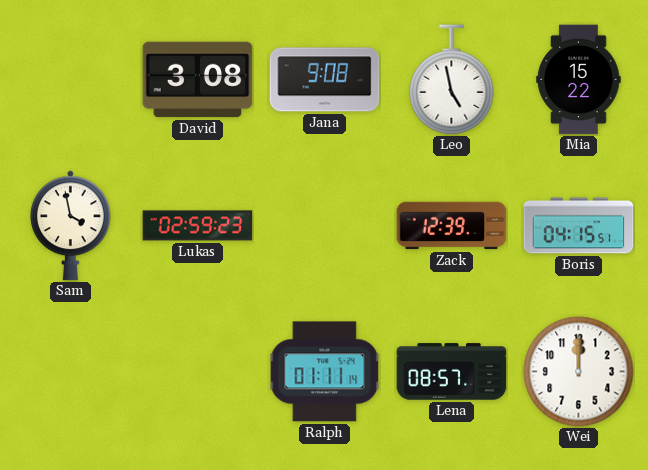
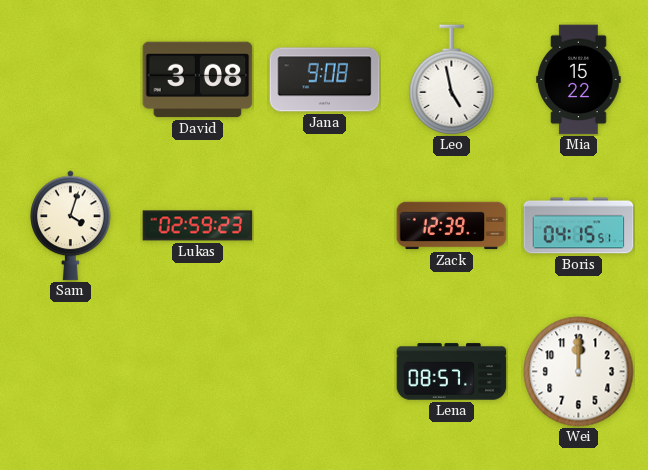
Sam: 3:58 -> 4:03
Ralph: 01:11 -> none
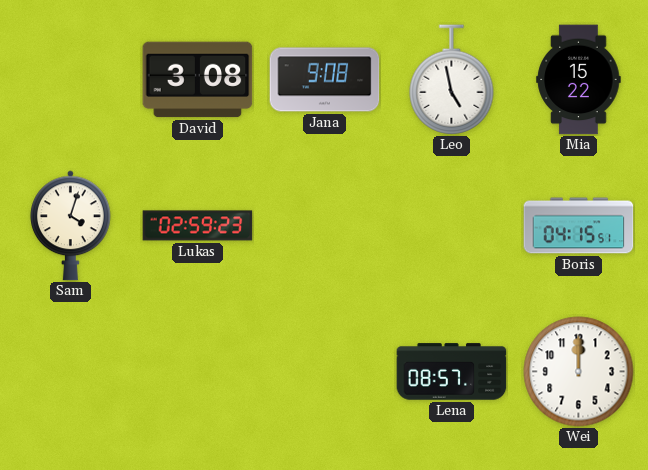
Zack: 12:39 -> none
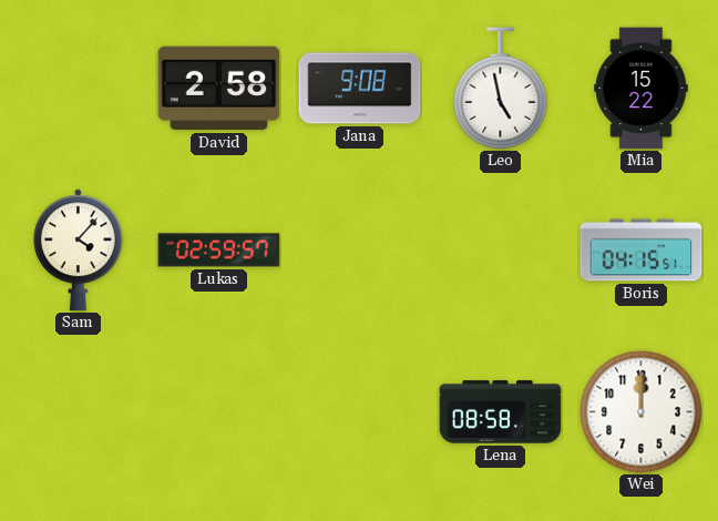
David: 3:08 -> 2:58
Sam: 4:03 -> 4:07
Lukas: 02:59:23 -> 02:59:57
Lena: 08:57 -> 08:58
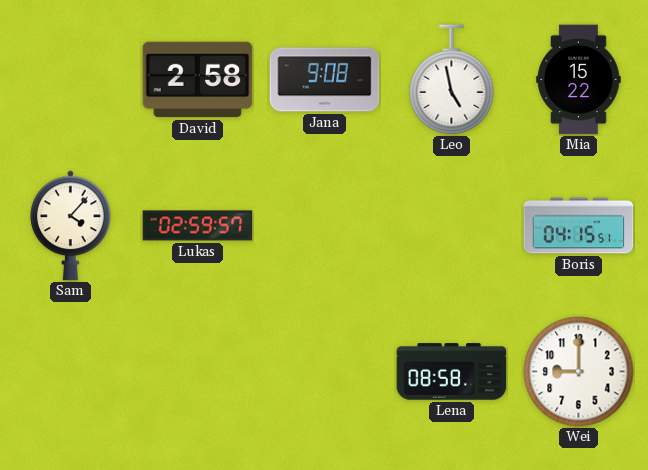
Wei: 12:00 -> 9:00
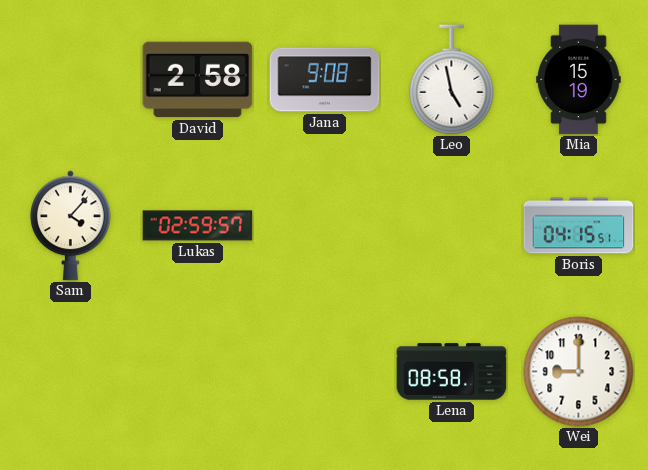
Mia: 15:22 -> 15:19
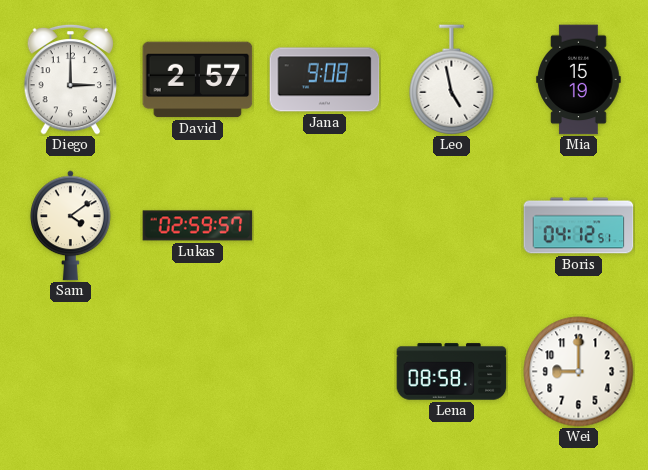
Diego: none -> 3:00
David: 2:58 -> 2:57
Sam: 4:07 -> 4:09
Boris: 04:15 -> 04:12
